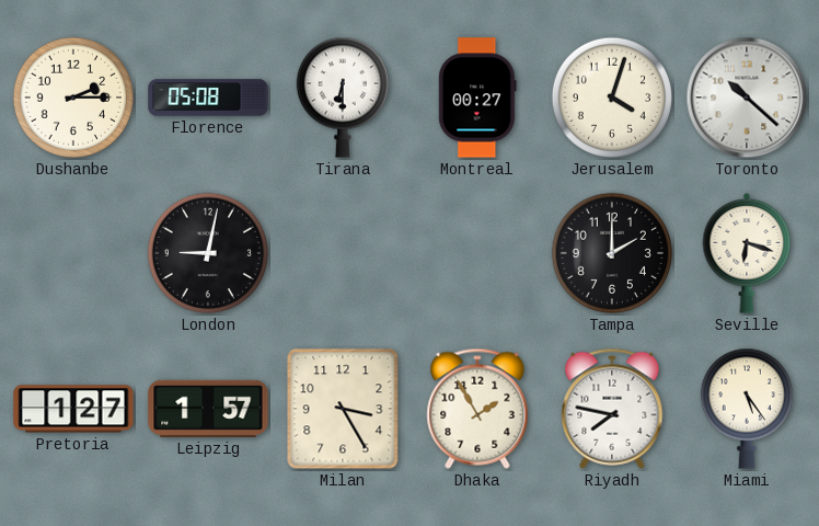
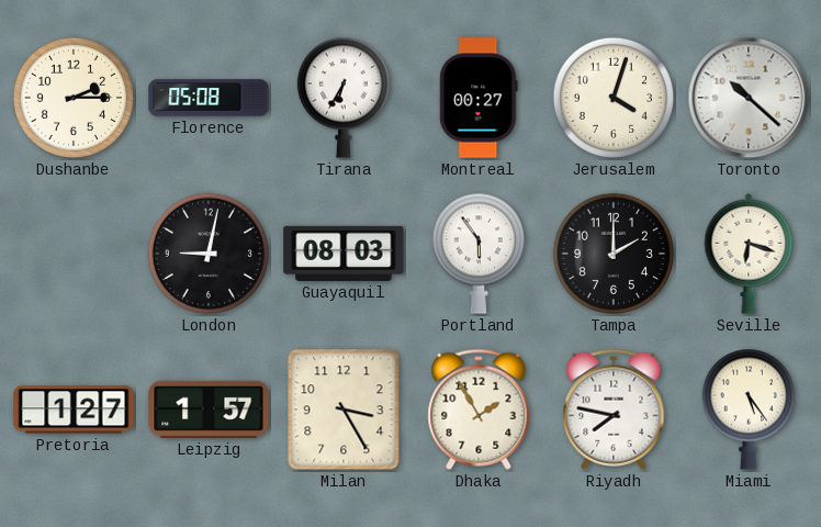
Tirana: 6:30 -> 6:35
Guayaquil: none -> 08:03
Portland: none -> 5:54
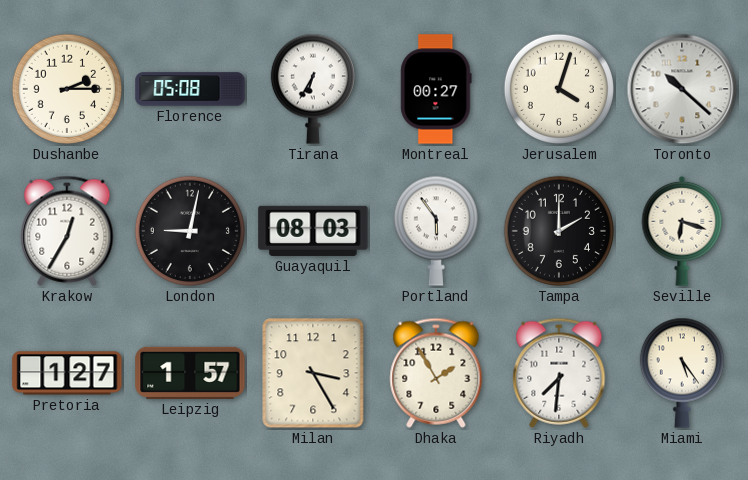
Krakow: none -> 12:35
Riyadh: 7:47 -> 7:31
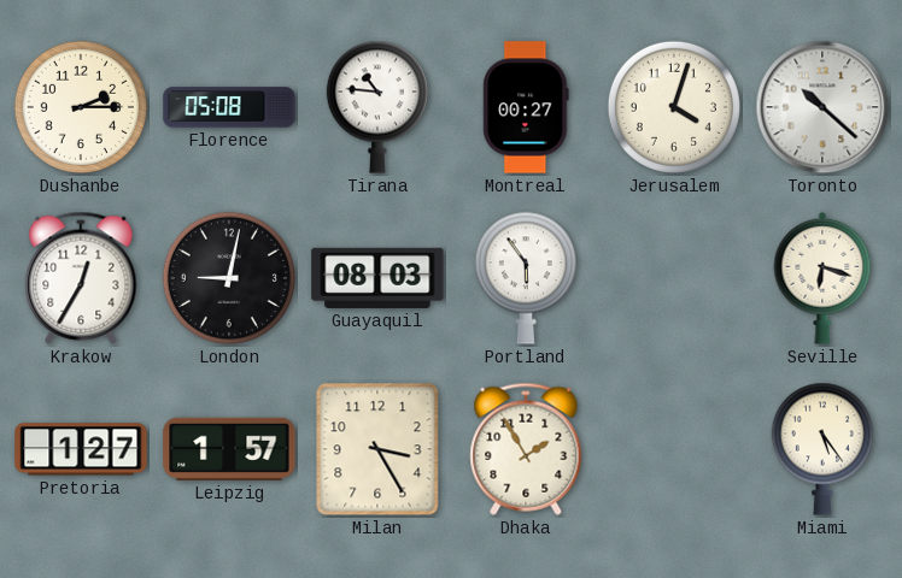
Tirana: 6:35 -> 10:46
Tampa: 2:00 -> none
Riyadh: 7:31 -> none
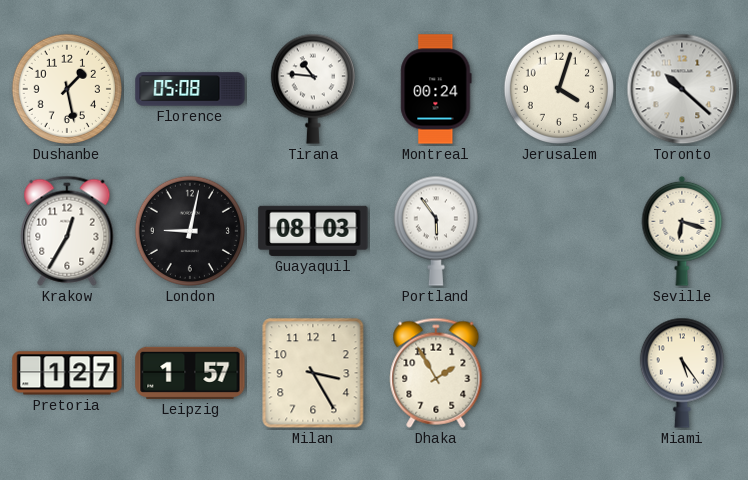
Dushanbe: 2:15 -> 1:28
Montreal: 00:27 -> 00:24
